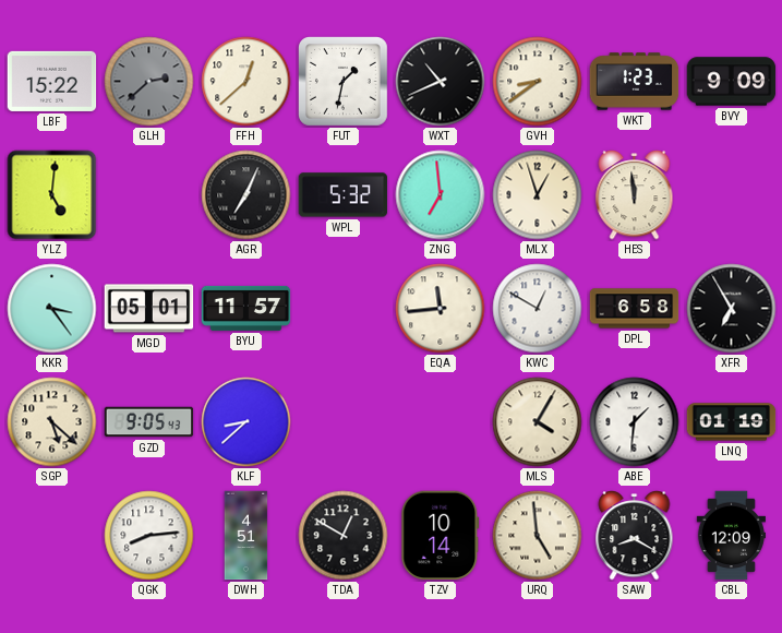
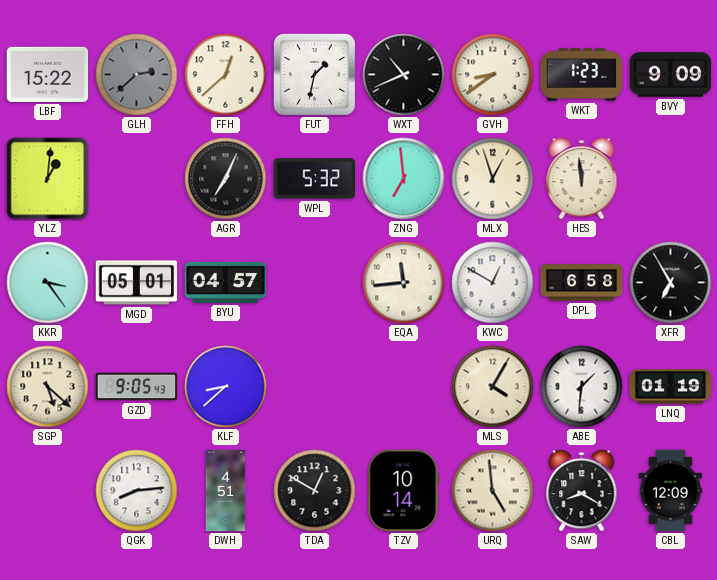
YLZ: 5:01 -> 1:01
BYU: 11:57 -> 04:57
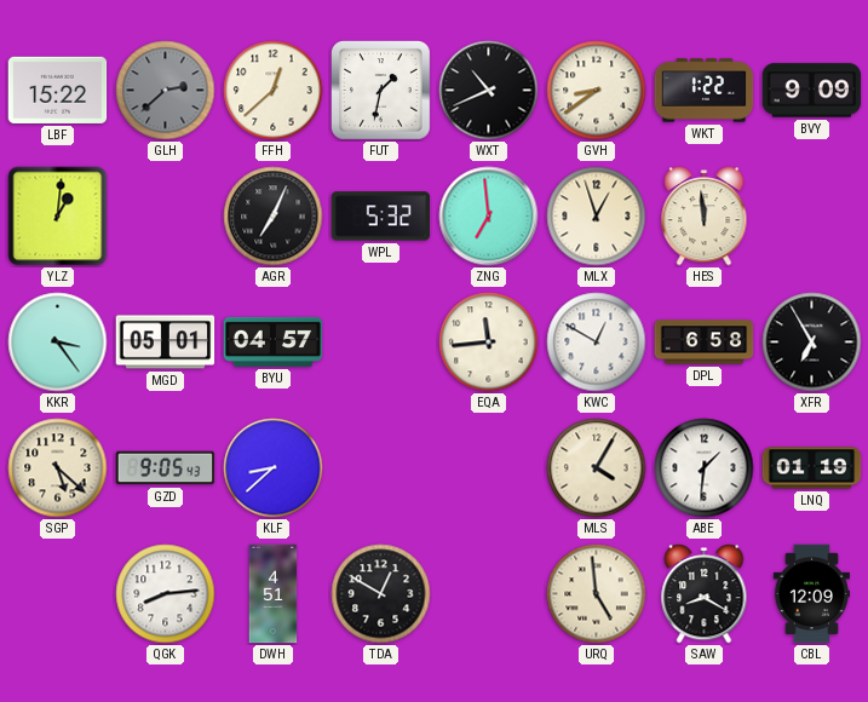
WKT: 1:23 -> 1:22
TZV: 10:14 -> none
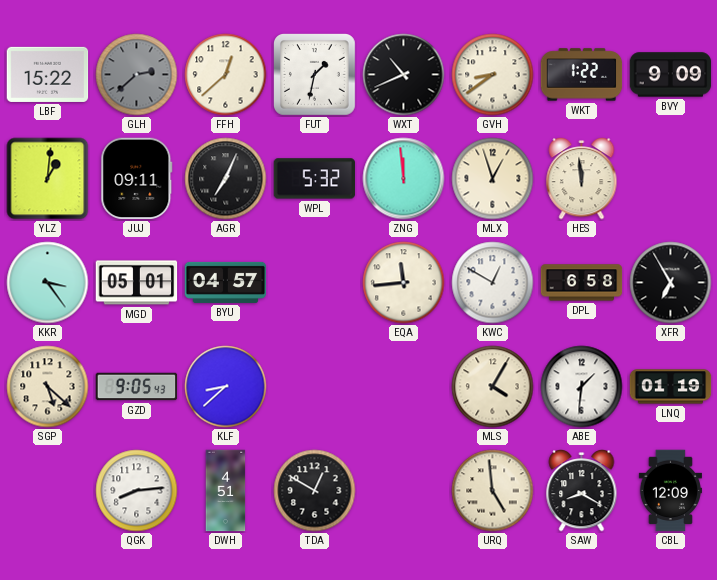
JUJ: none -> 09:11
ZNG: 6:59 -> 11:59
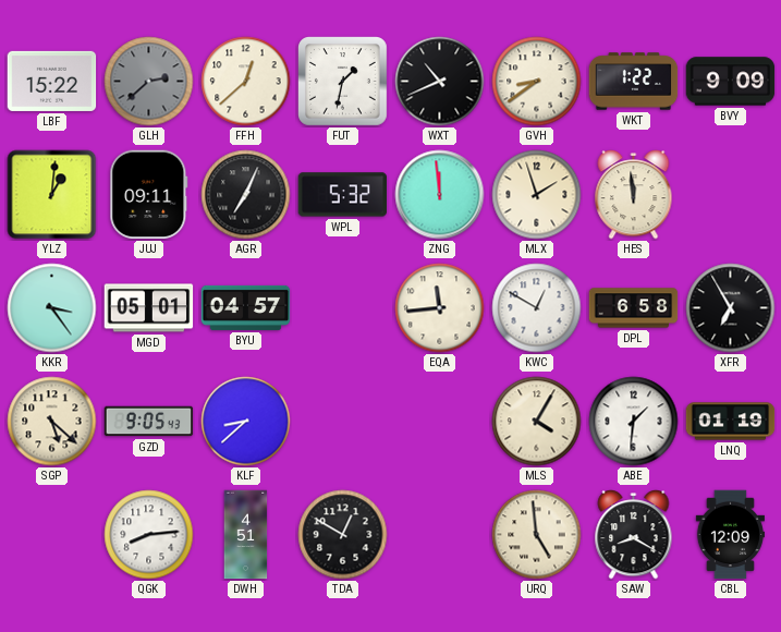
MLX: 12:57 -> 1:57
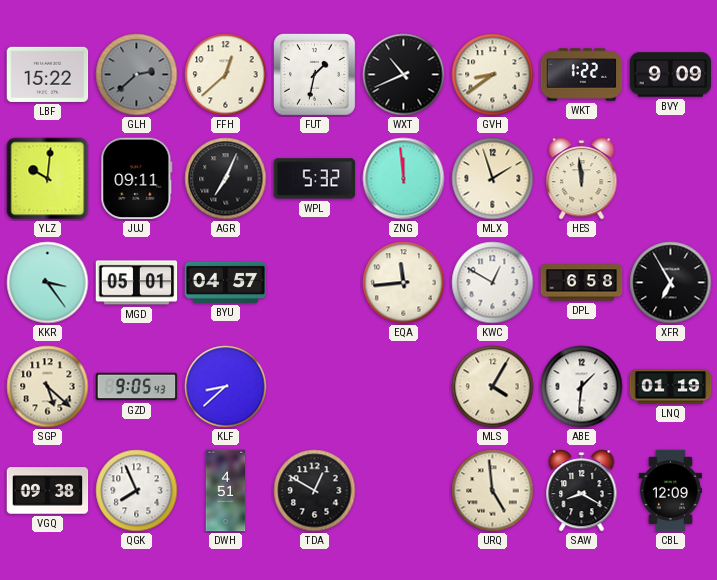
YLZ: 1:01 -> 10:01
VGQ: none -> 09:38
QGK: 8:14 -> 7:56
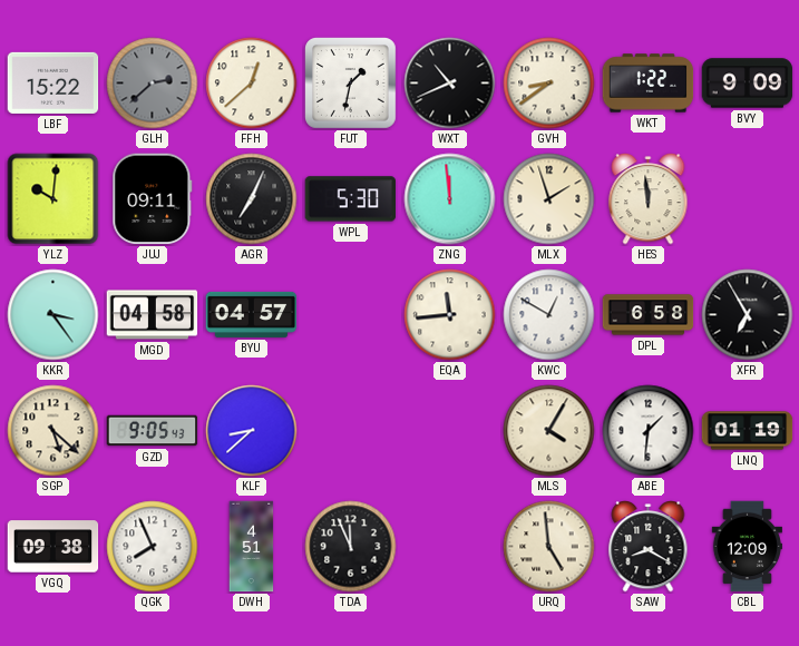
WPL: 5:32 -> 5:30
MGD: 05:01 -> 04:58
TDA: 12:50 -> 11:56
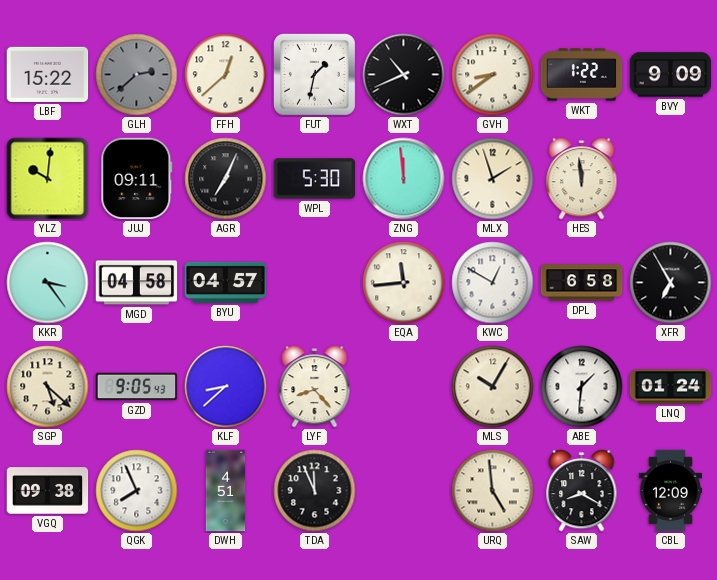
LYF: none -> 8:23
MLS: 4:05 -> 10:05
LNQ: 01:19 -> 01:24
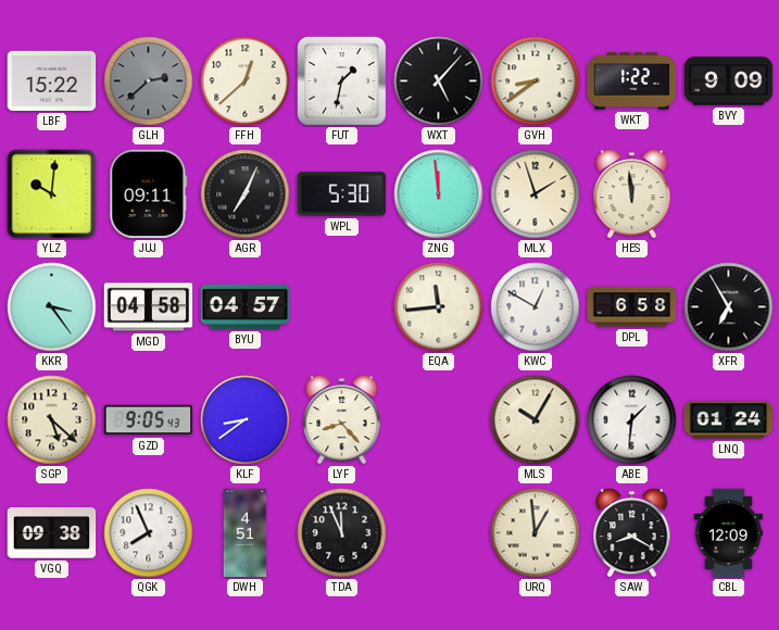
WXT: 10:41 -> 5:07
KLF: 8:38 -> 8:39
URQ: 4:59 -> 12:59
